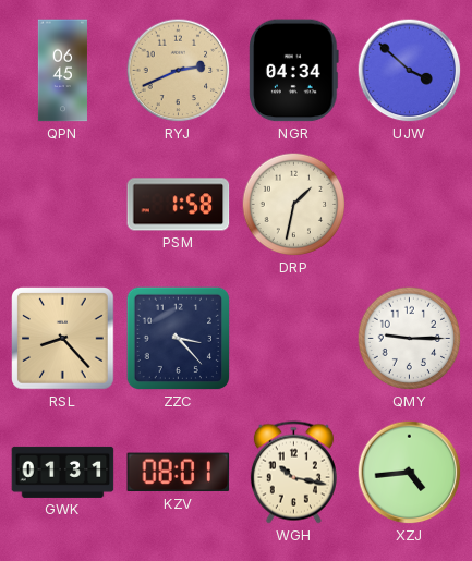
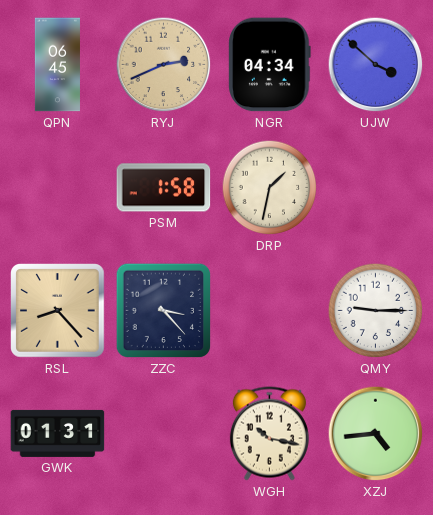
KZV: 08:01 -> none
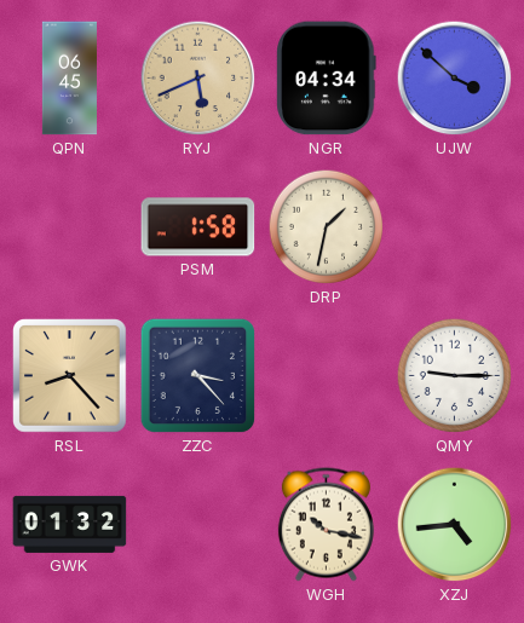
RYJ: 2:41 -> 5:41
GWK: 01:31 -> 01:32
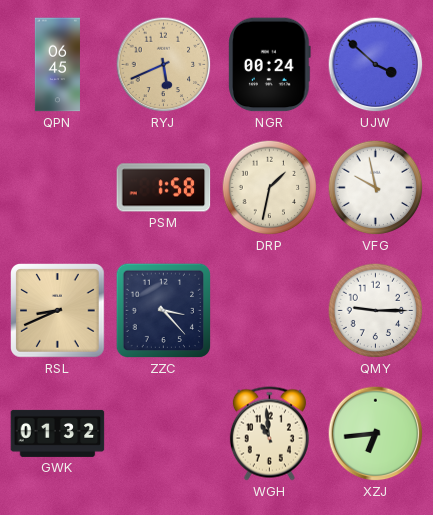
NGR: 04:34 -> 00:24
VFG: none -> 9:58
RSL: 8:23 -> 8:41
WGH: 10:17 -> 10:59
XZJ: 4:44 -> 6:44
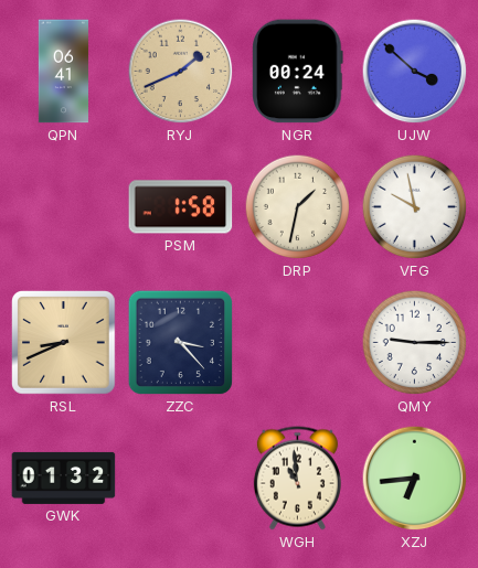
QPN: 06:45 -> 06:41
RYJ: 5:41 -> 1:41
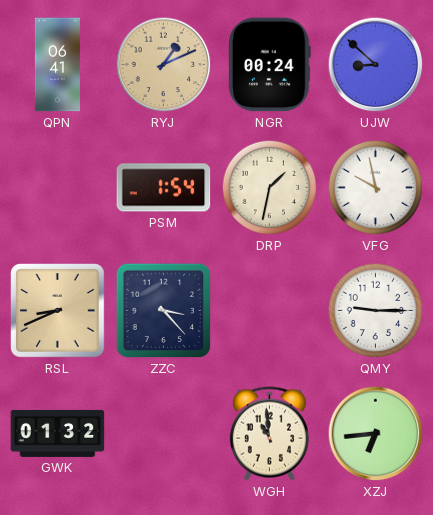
RYJ: 1:41 -> 1:11
UJW: 3:52 -> 8:52
PSM: 1:58 -> 1:54
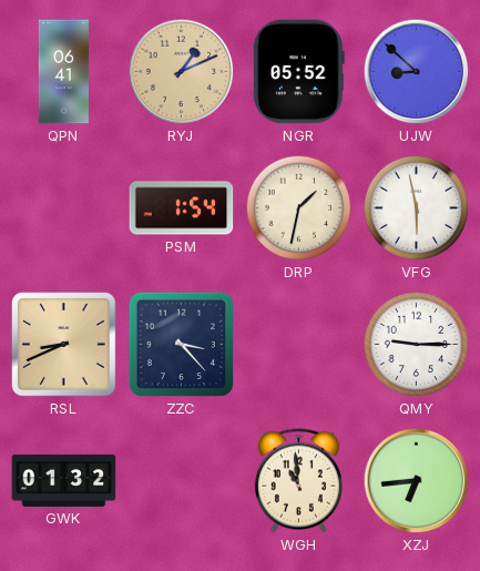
NGR: 00:24 -> 05:52
VFG: 9:58 -> 5:58
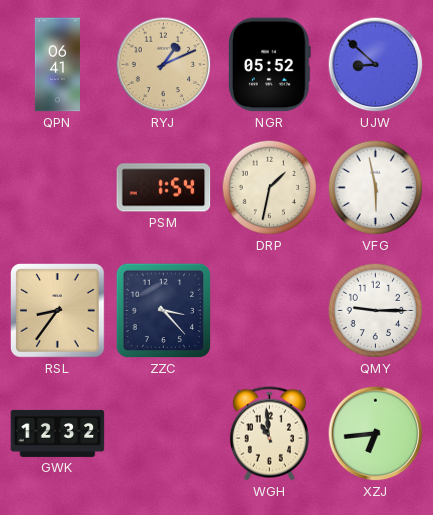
RSL: 8:41 -> 8:36
GWK: 01:32 -> 12:32
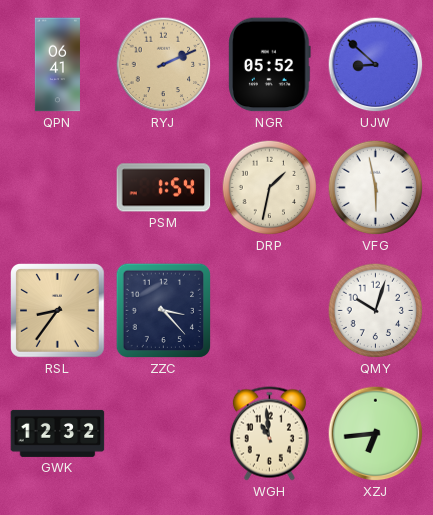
RYJ: 1:11 -> 2:11
QMY: 9:15 -> 10:03
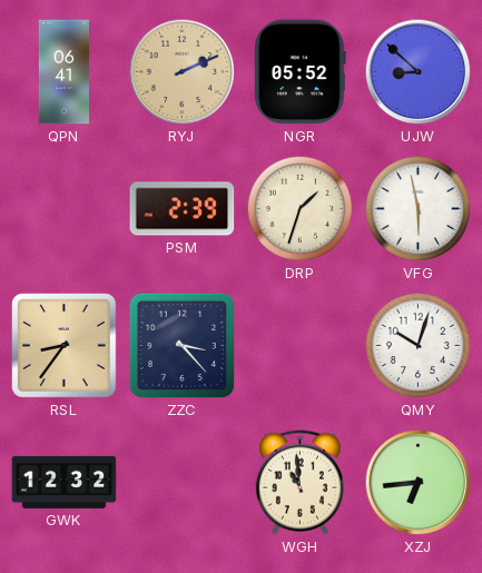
PSM: 1:54 -> 2:39
DRP: 1:32 -> 1:33
